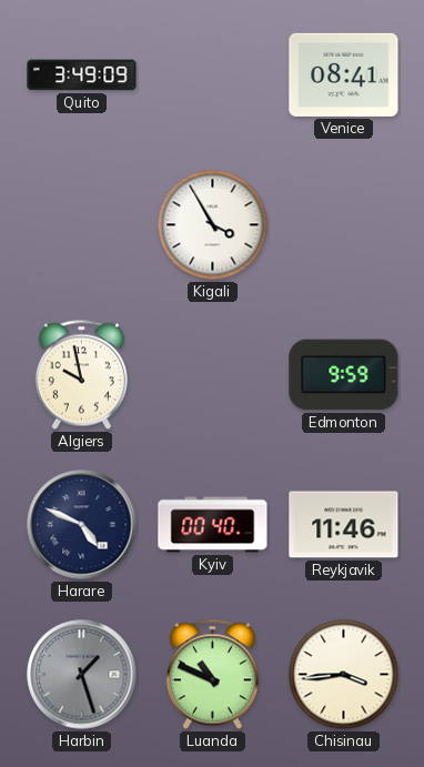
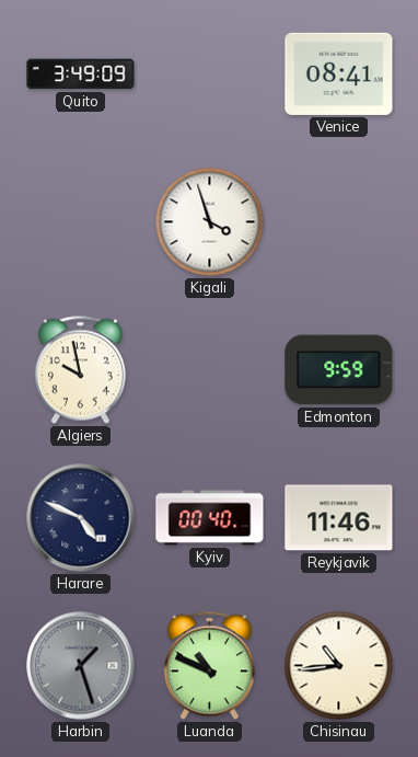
Kigali: 3:55 -> 3:57
Chisinau: 3:44 -> 10:44
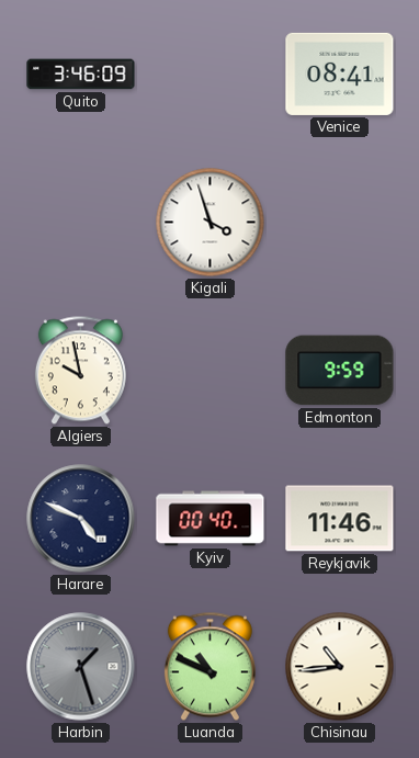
Quito: 3:49 -> 3:46
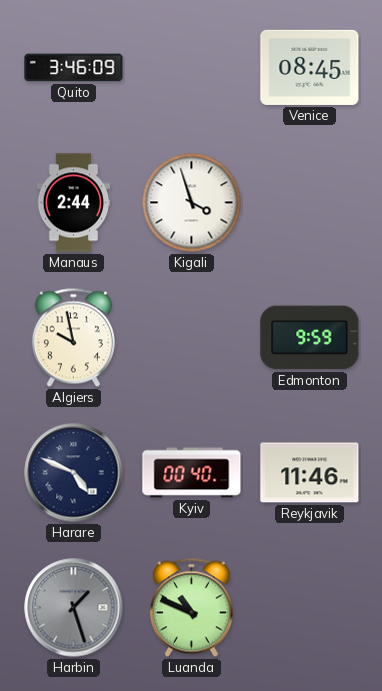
Venice: 08:41 -> 08:45
Manaus: none -> 2:44
Chisinau: 10:44 -> none
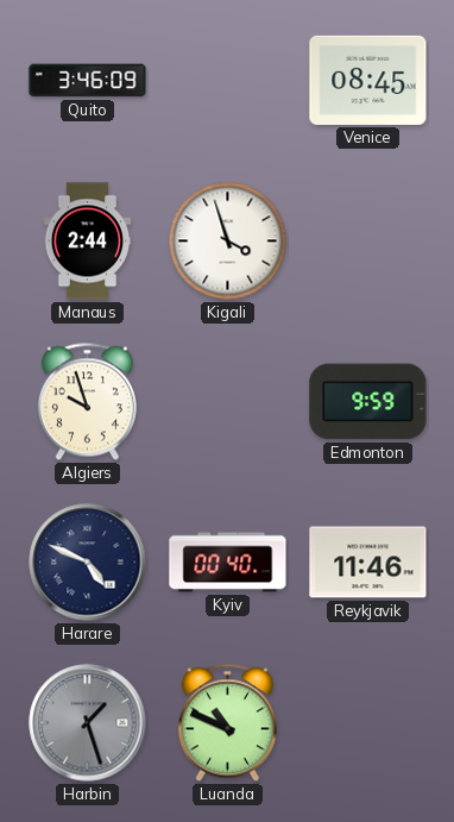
Algiers: 9:58 -> 9:57
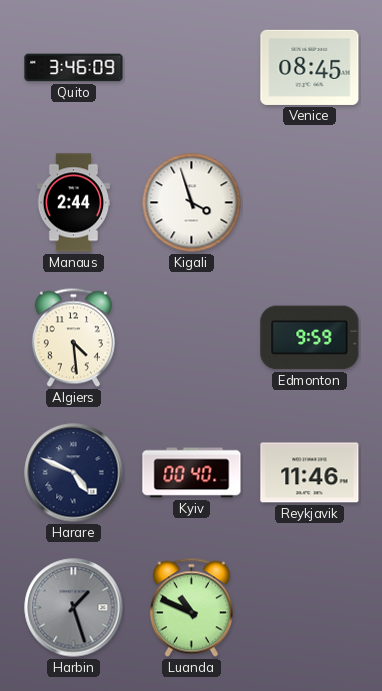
Algiers: 9:57 -> 4:29
